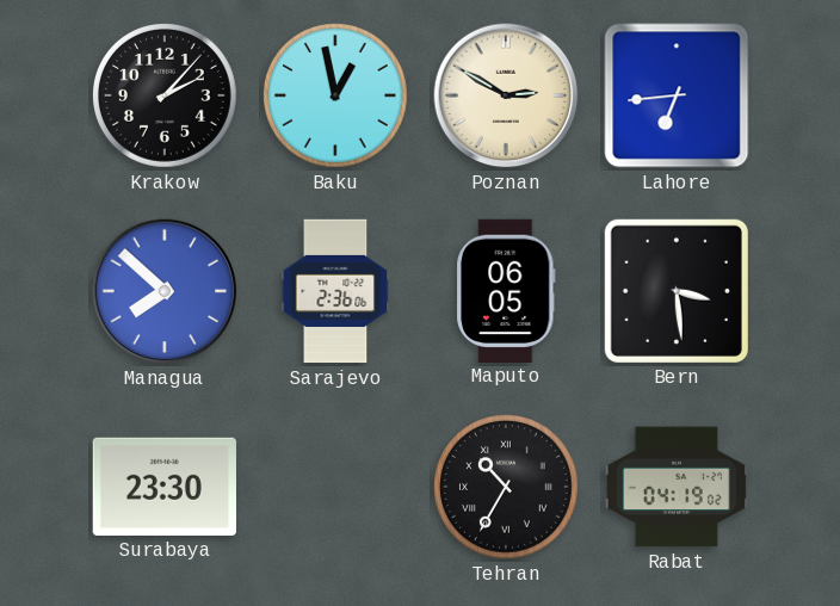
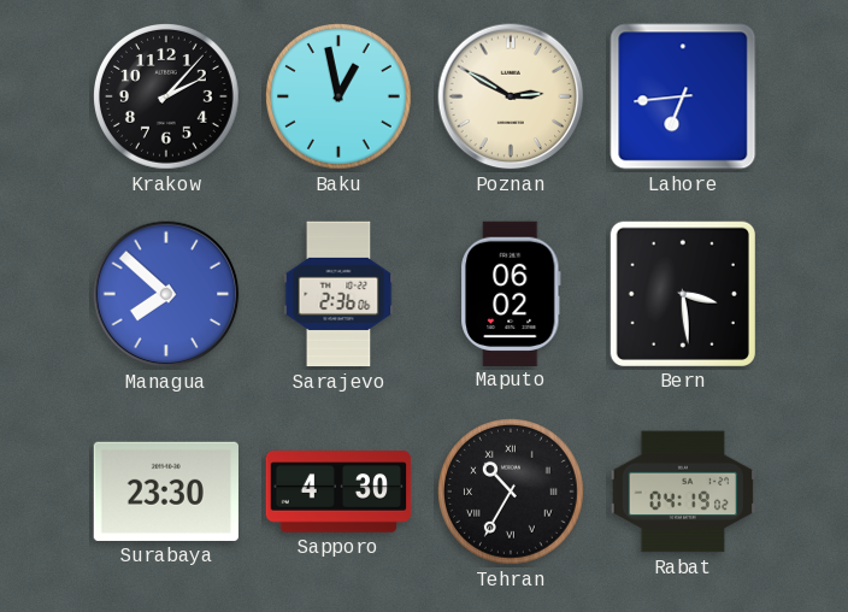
Maputo: 06:05 -> 06:02
Sapporo: none -> 4:30
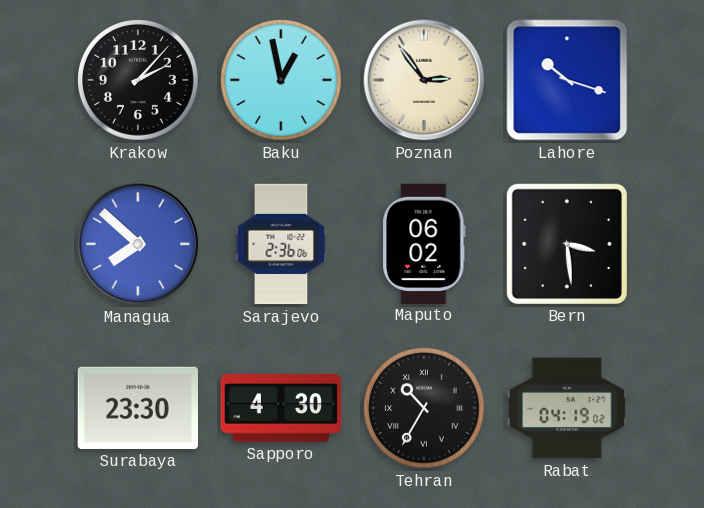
Poznan: 2:50 -> 2:54
Lahore: 6:44 -> 10:18
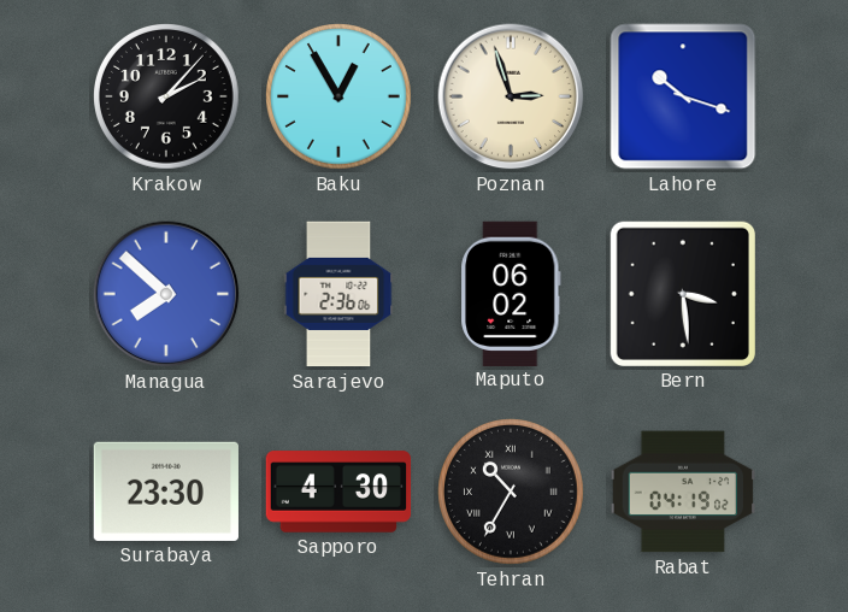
Baku: 12:58 -> 12:55
Poznan: 2:54 -> 2:57
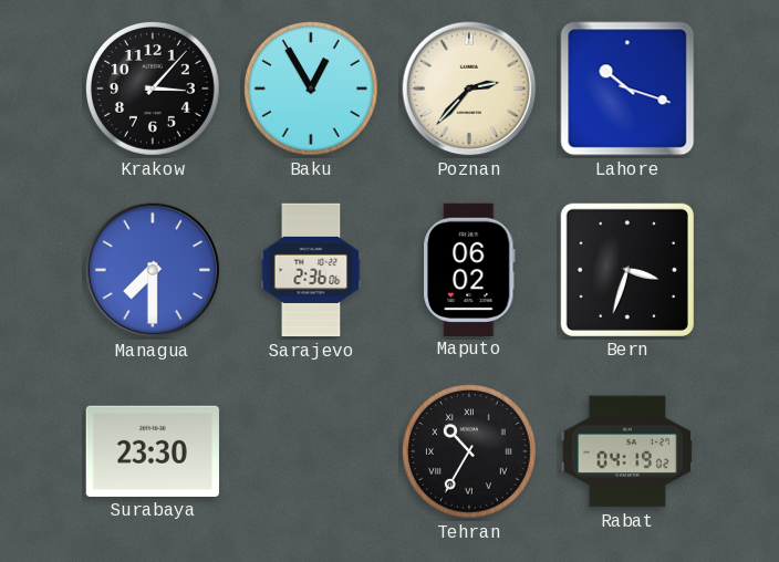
Krakow: 2:07 -> 3:07
Poznan: 2:57 -> 2:37
Managua: 7:52 -> 7:30
Bern: 3:29 -> 3:33
Sapporo: 4:30 -> none
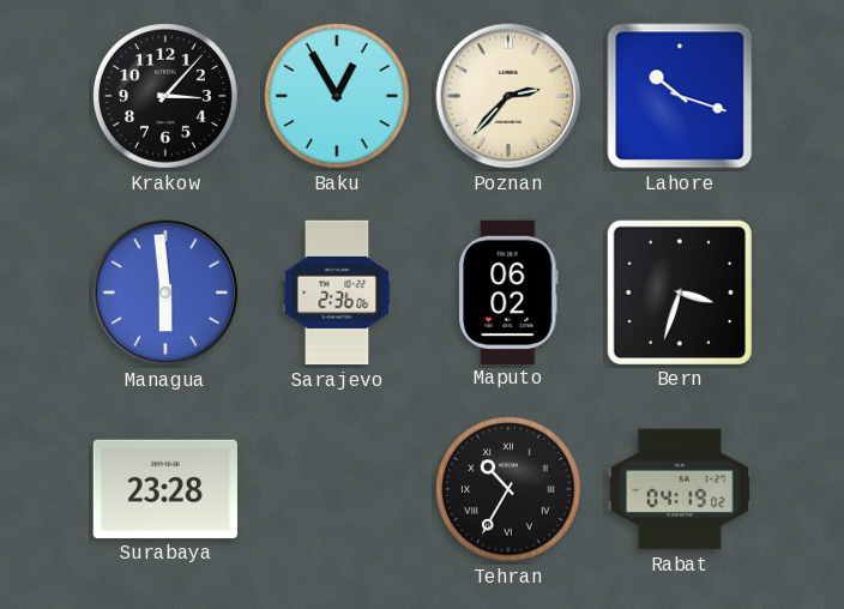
Managua: 7:30 -> 5:59
Surabaya: 23:30 -> 23:28
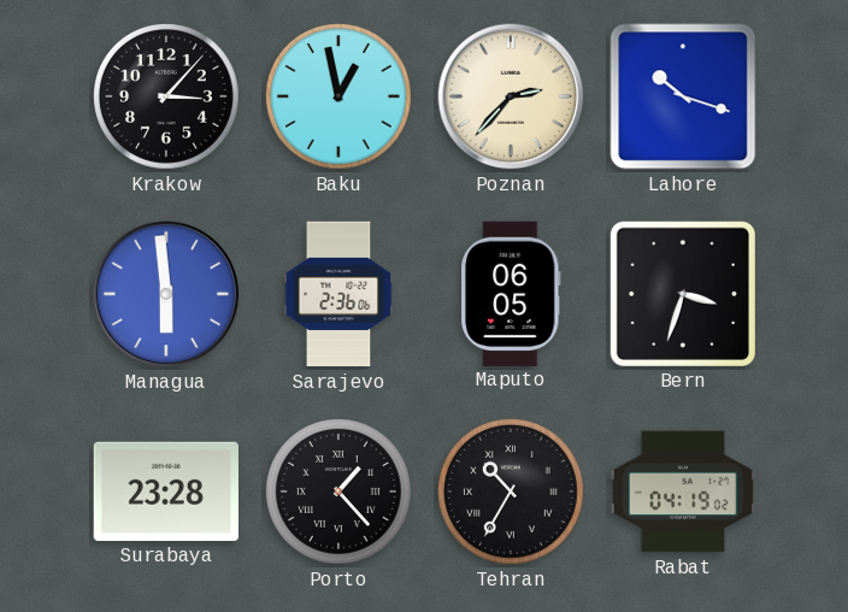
Baku: 12:55 -> 12:58
Maputo: 06:02 -> 06:05
Porto: none -> 1:23
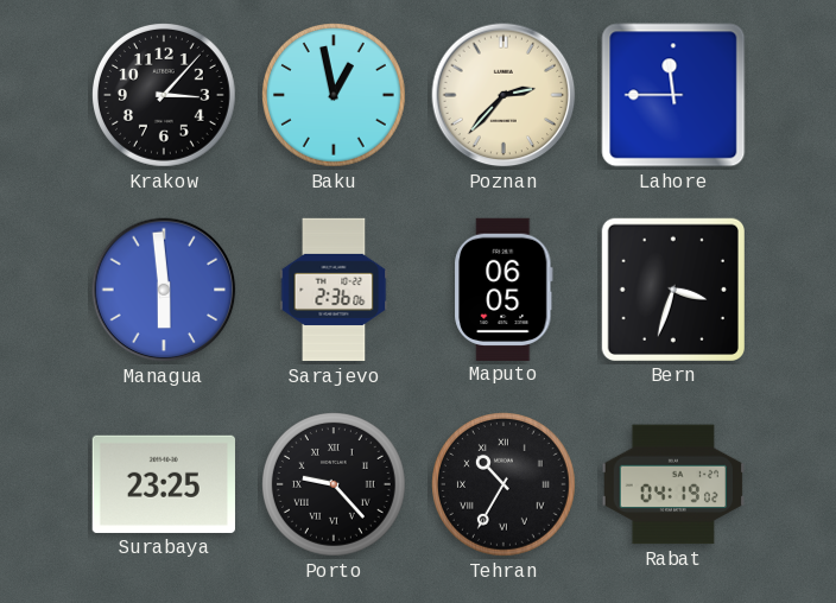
Lahore: 10:18 -> 11:45
Surabaya: 23:28 -> 23:25
Porto: 1:23 -> 9:23
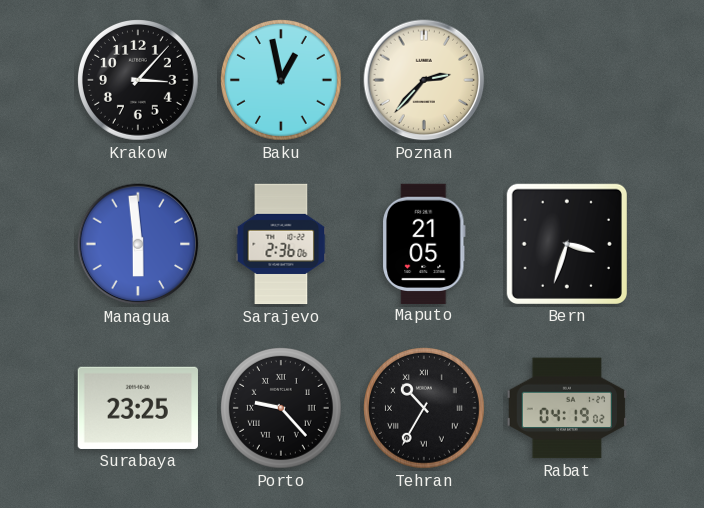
Lahore: 11:45 -> none
Maputo: 06:05 -> 21:05
